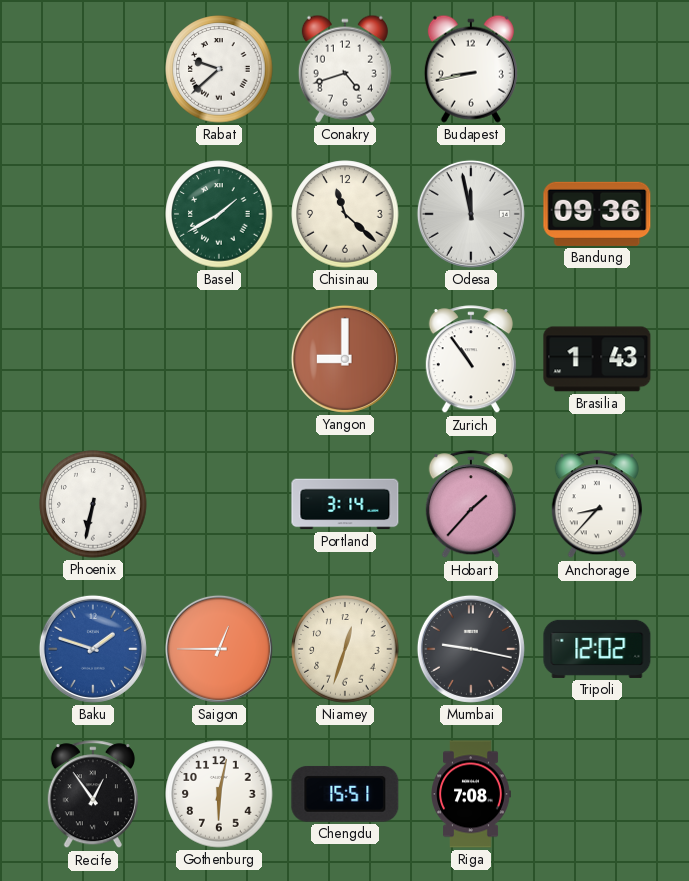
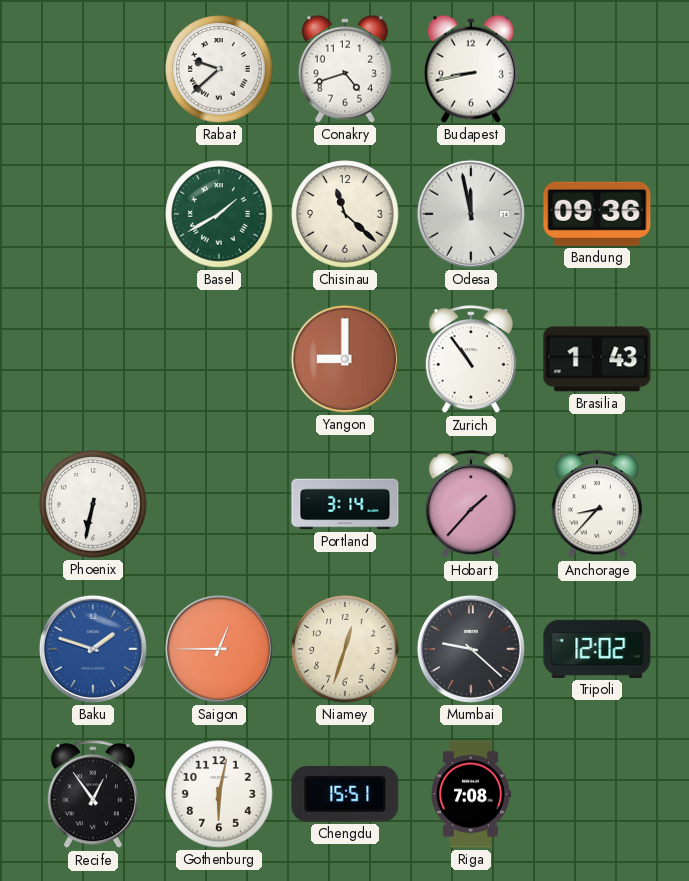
Mumbai: 9:17 -> 9:22
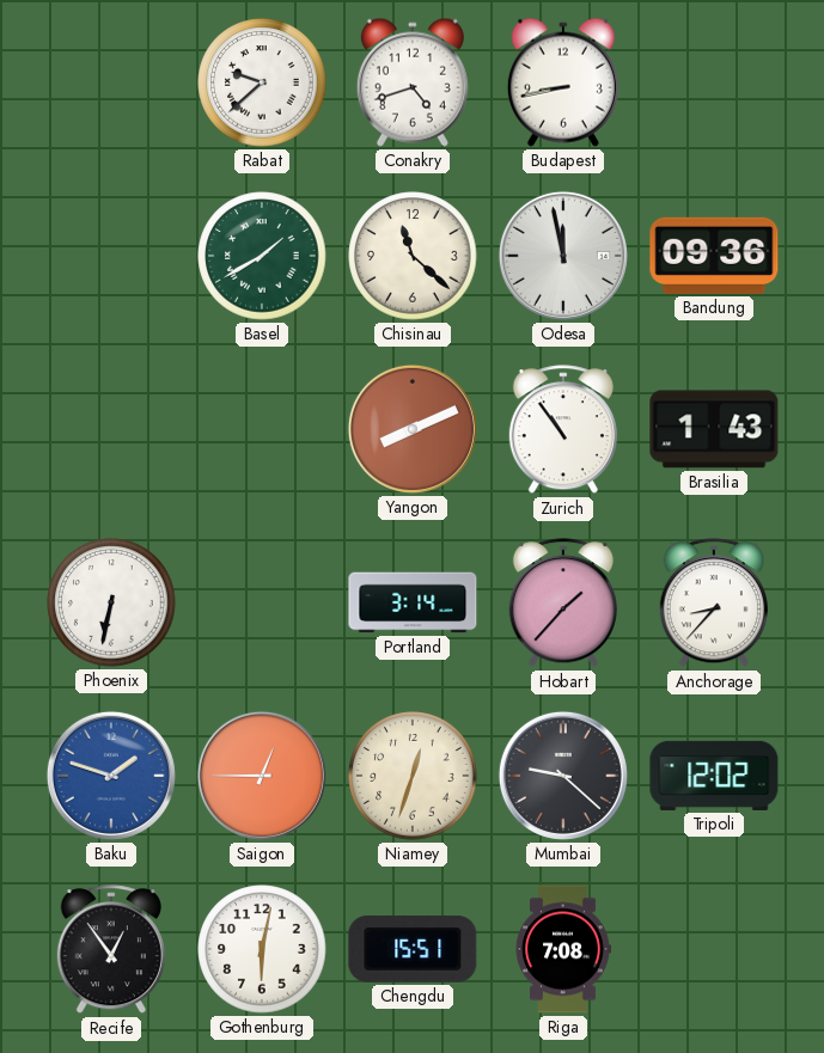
Yangon: 9:00 -> 8:11
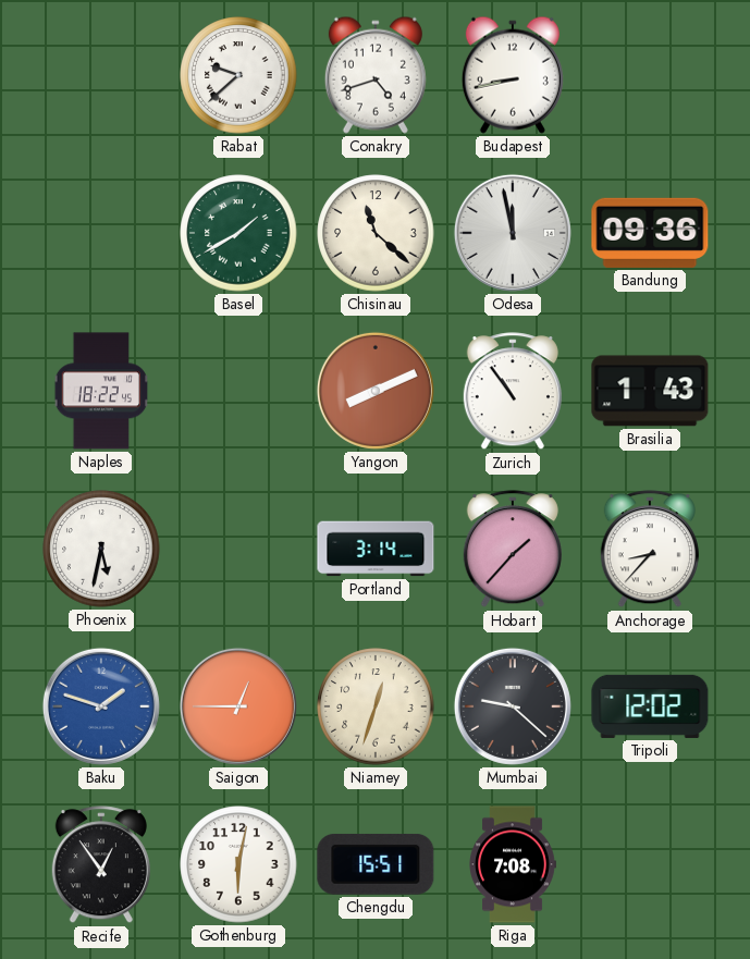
Naples: none -> 18:22
Phoenix: 6:32 -> 5:32
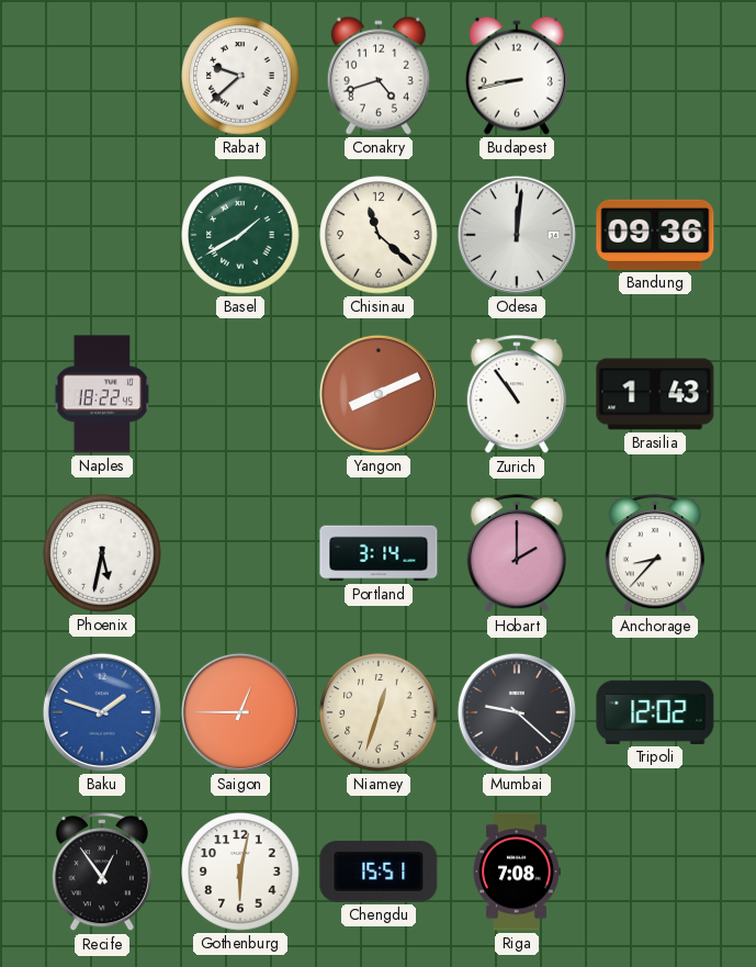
Odesa: 11:58 -> 12:01
Hobart: 1:37 -> 2:00
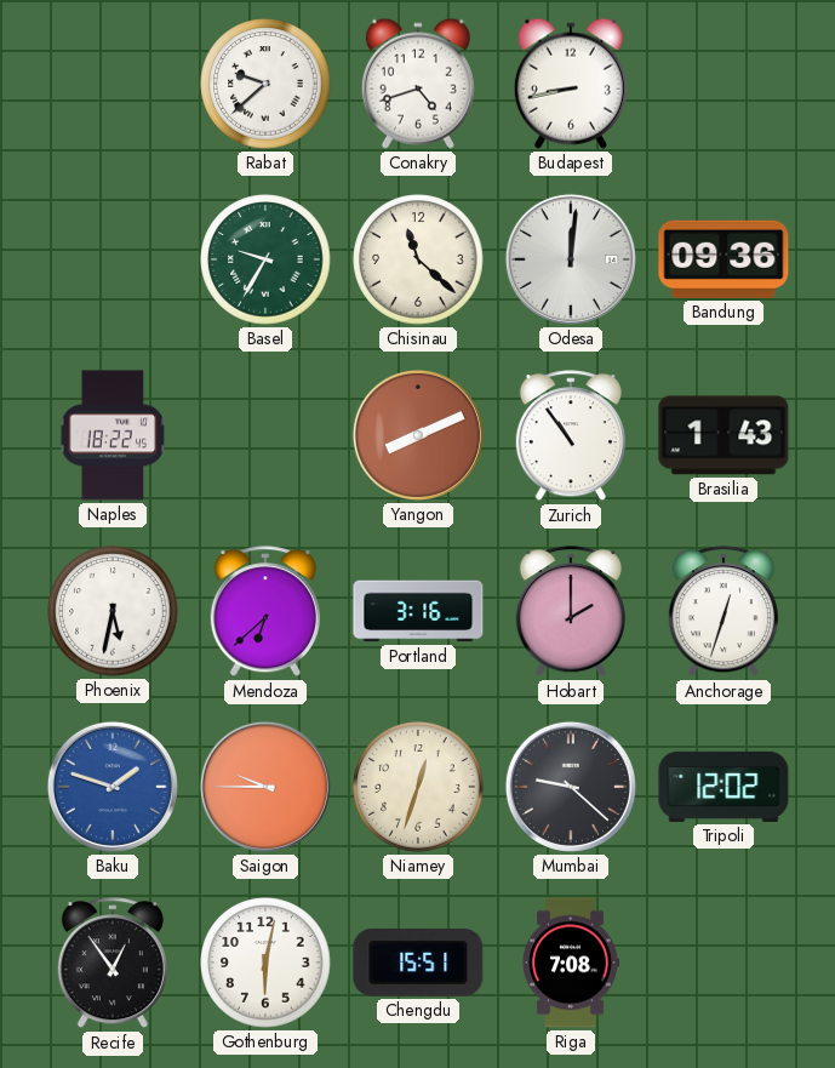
Basel: 1:40 -> 9:35
Mendoza: none -> 6:38
Portland: 3:14 -> 3:16
Anchorage: 8:37 -> 12:33
Saigon: 12:45 -> 9:45
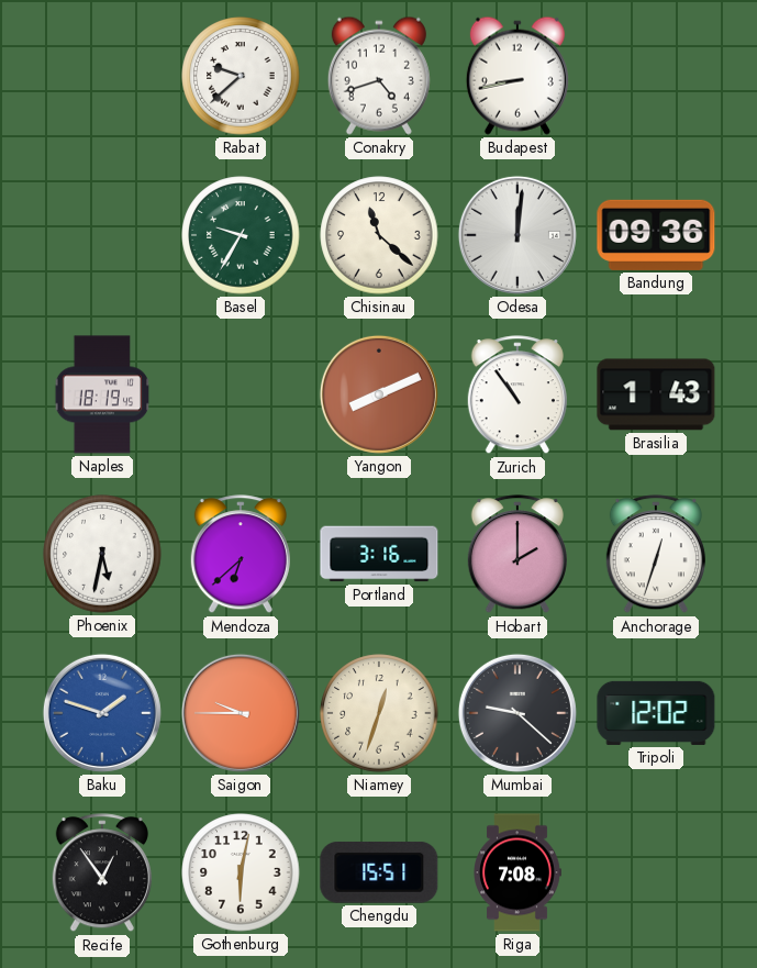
Naples: 18:22 -> 18:19
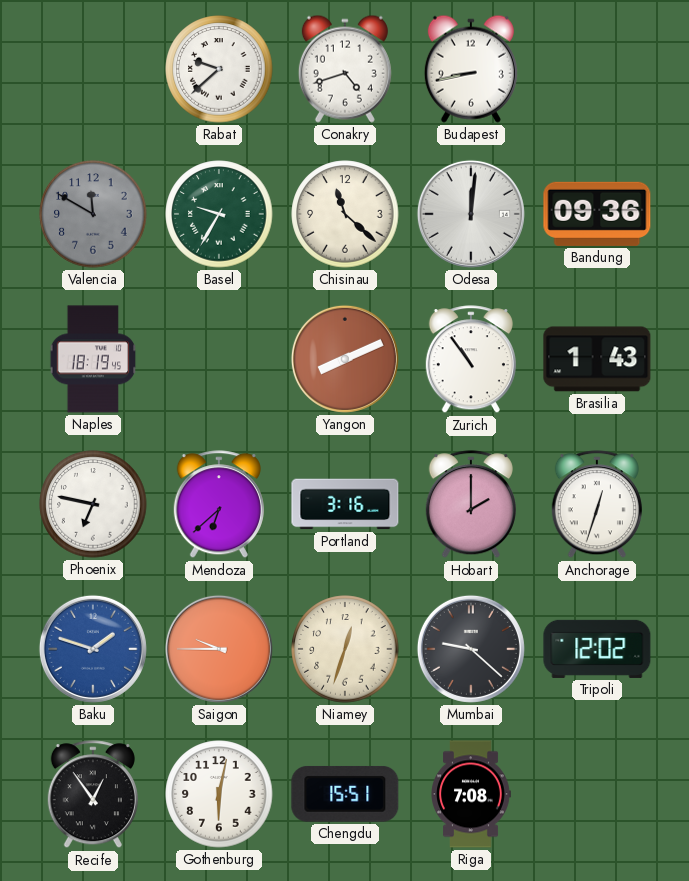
Valencia: none -> 11:50
Phoenix: 5:32 -> 6:47
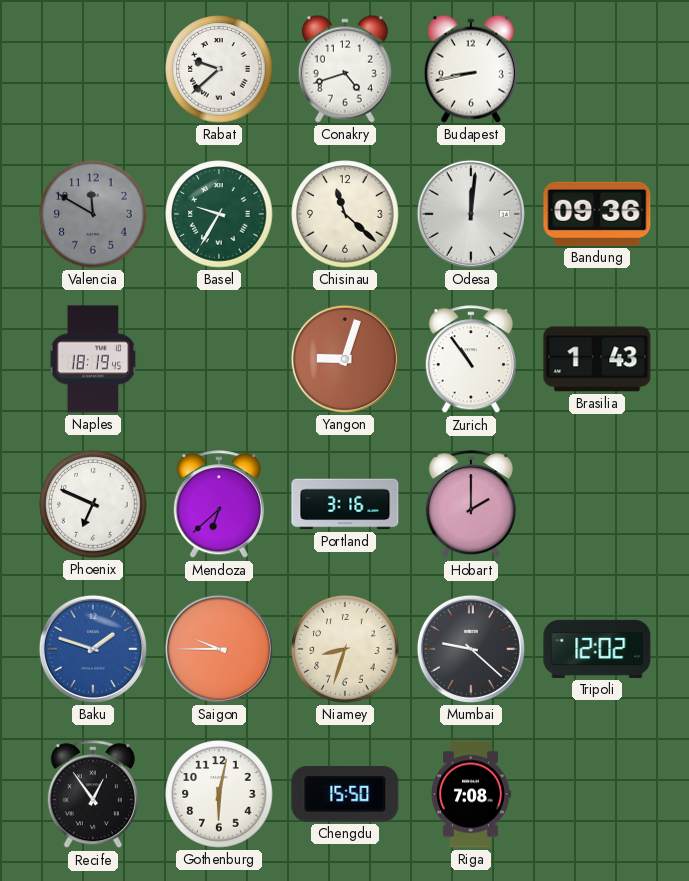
Yangon: 8:11 -> 9:03
Phoenix: 6:47 -> 6:49
Anchorage: 12:33 -> none
Niamey: 12:33 -> 8:33
Chengdu: 15:51 -> 15:50
